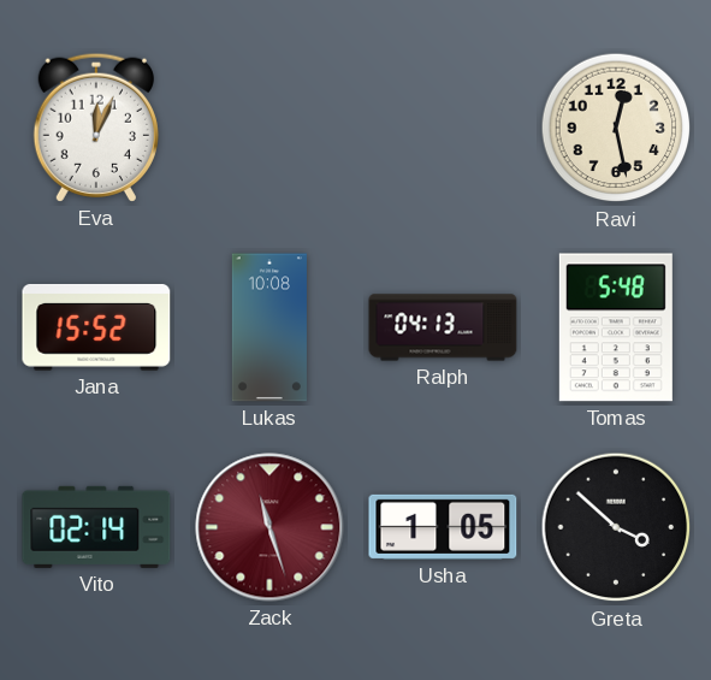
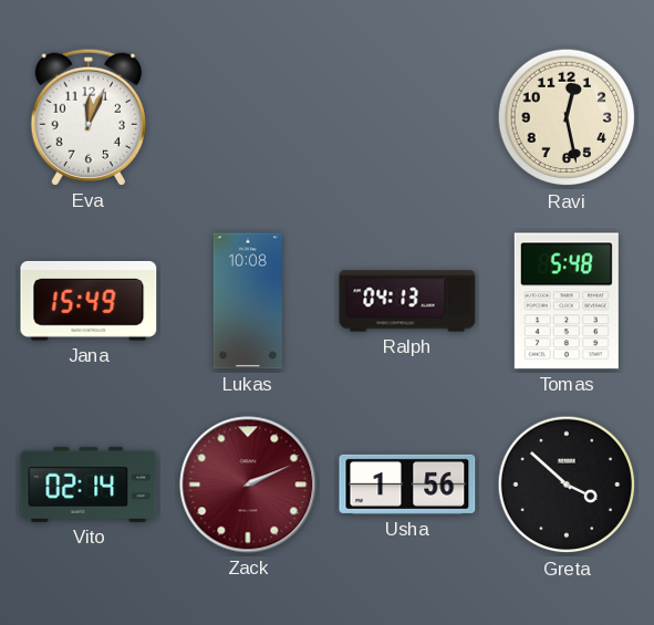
Jana: 15:52 -> 15:49
Zack: 11:27 -> 2:11
Usha: 1:05 -> 1:56
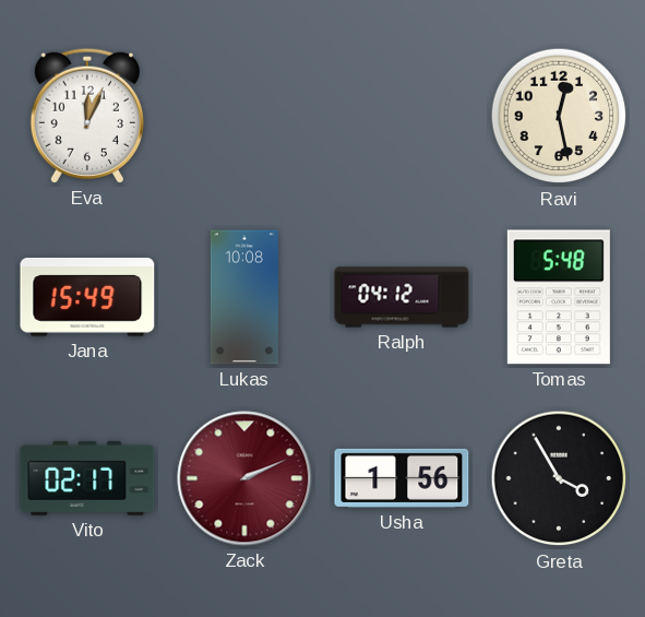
Ralph: 04:13 -> 04:12
Vito: 02:14 -> 02:17
Greta: 3:52 -> 3:55
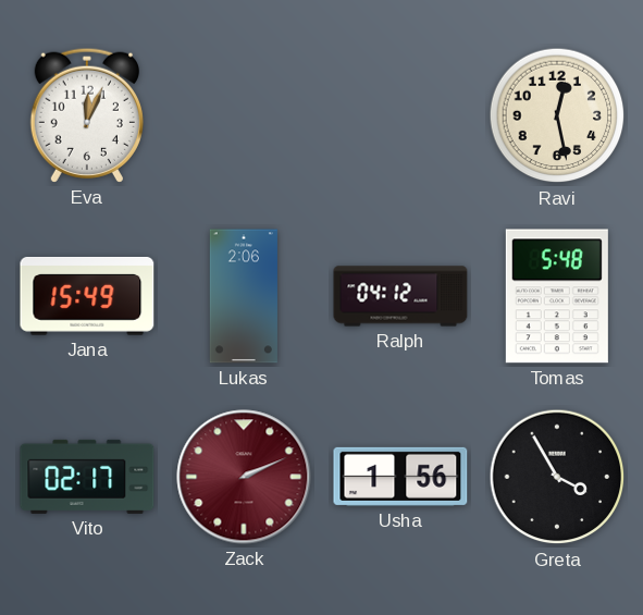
Lukas: 10:08 -> 2:06
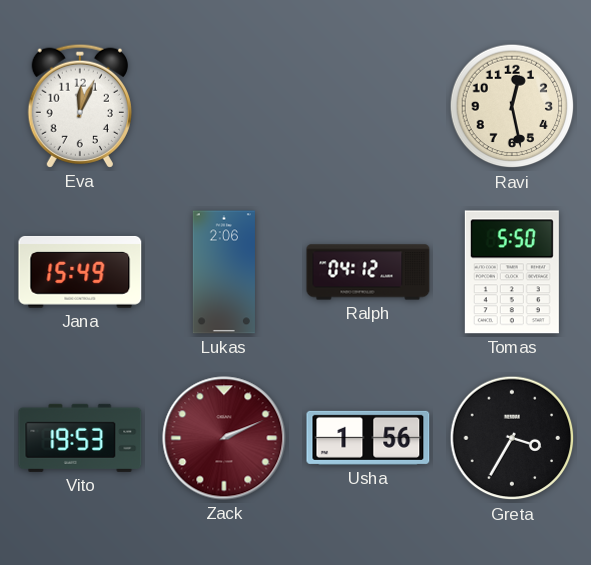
Tomas: 5:48 -> 5:50
Vito: 02:17 -> 19:53
Greta: 3:55 -> 3:35
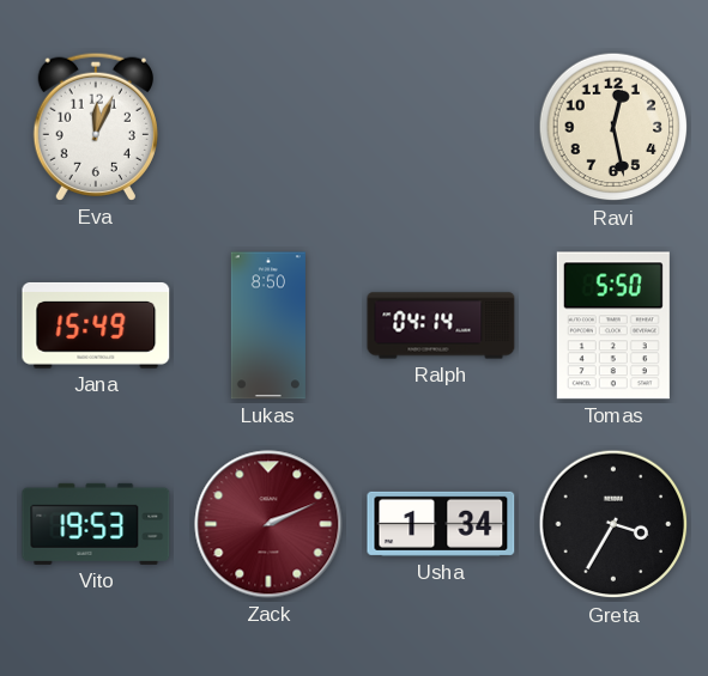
Lukas: 2:06 -> 8:50
Ralph: 04:12 -> 04:14
Usha: 1:56 -> 1:34
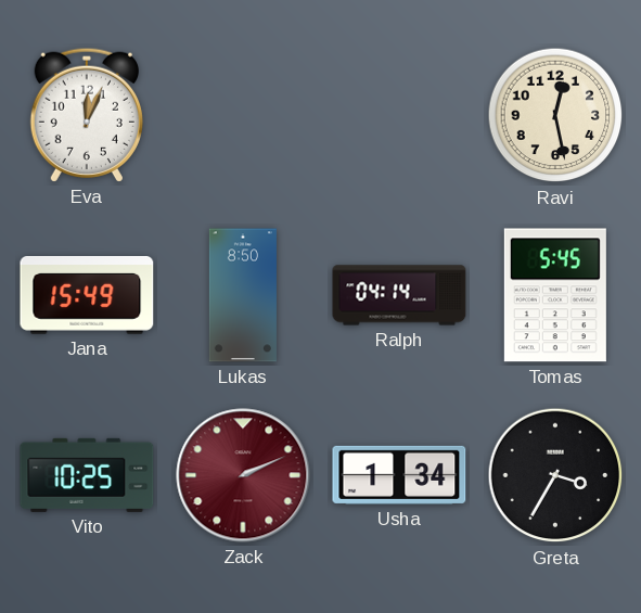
Tomas: 5:50 -> 5:45
Vito: 19:53 -> 10:25
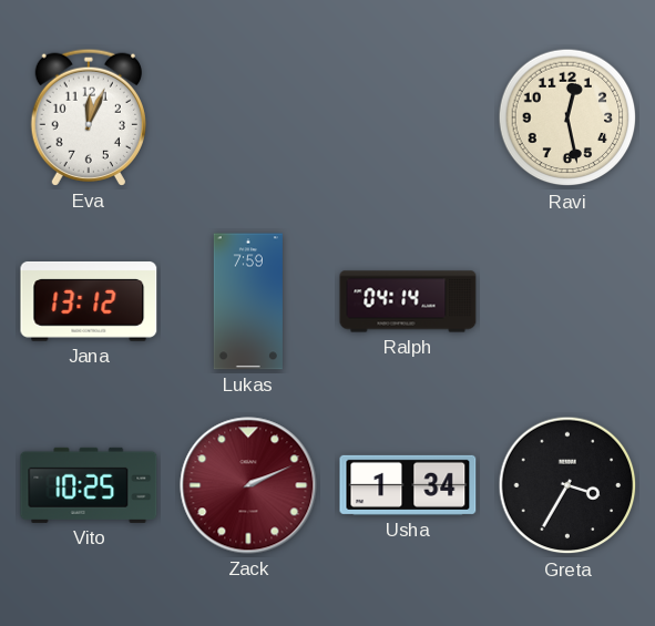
Jana: 15:49 -> 13:12
Lukas: 8:50 -> 7:59
Tomas: 5:45 -> none
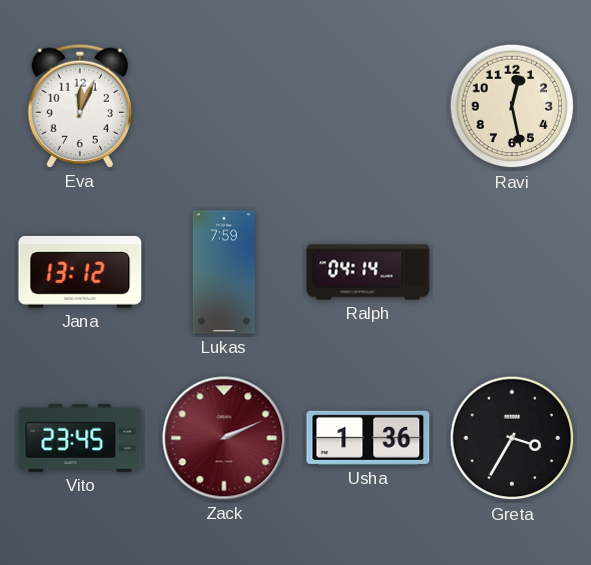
Vito: 10:25 -> 23:45
Usha: 1:34 -> 1:36
